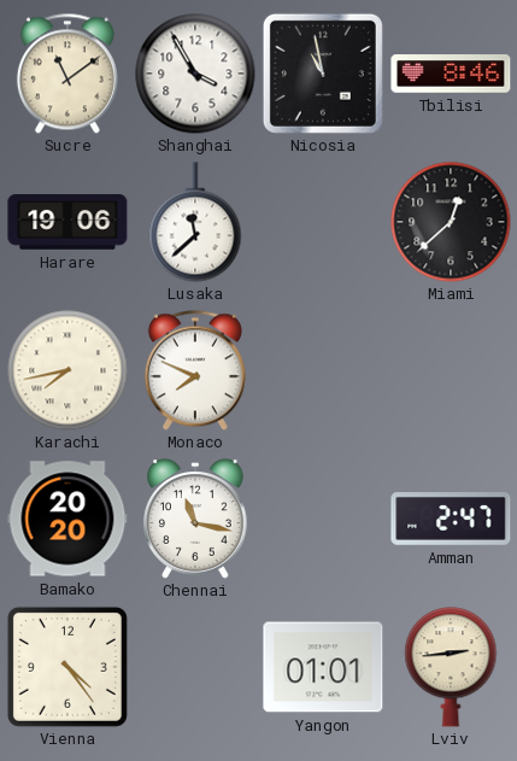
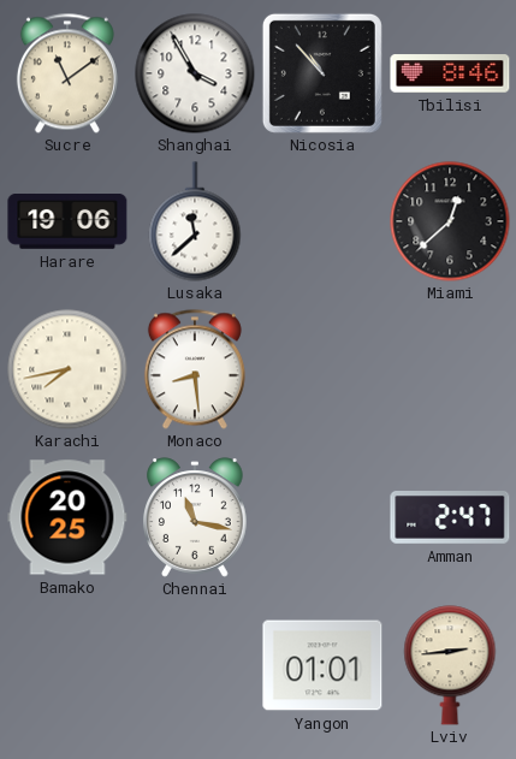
Nicosia: 10:58 -> 10:53
Monaco: 7:49 -> 8:29
Bamako: 20:20 -> 20:25
Vienna: 4:24 -> none
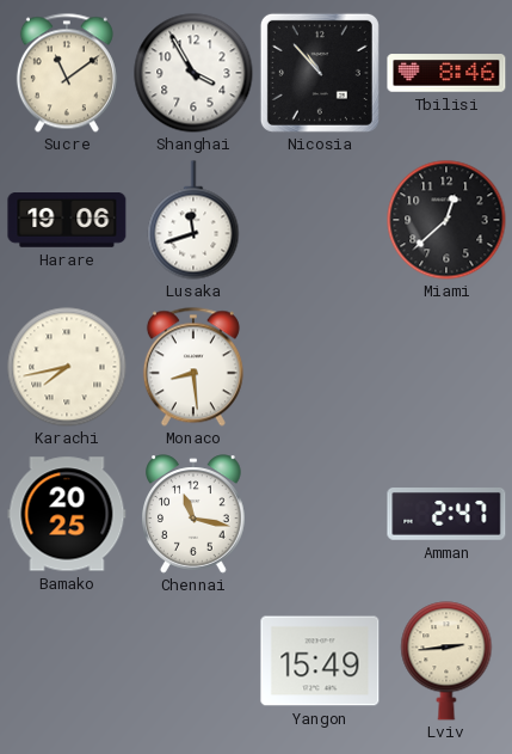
Lusaka: 11:38 -> 11:42
Yangon: 01:01 -> 15:49
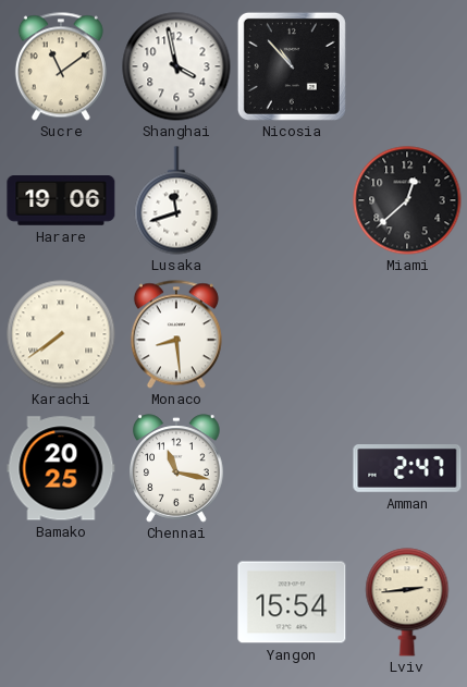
Shanghai: 3:55 -> 3:58
Tbilisi: 8:46 -> none
Karachi: 7:43 -> 7:39
Yangon: 15:49 -> 15:54
